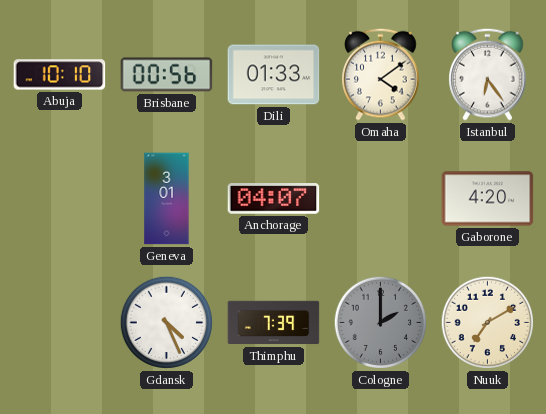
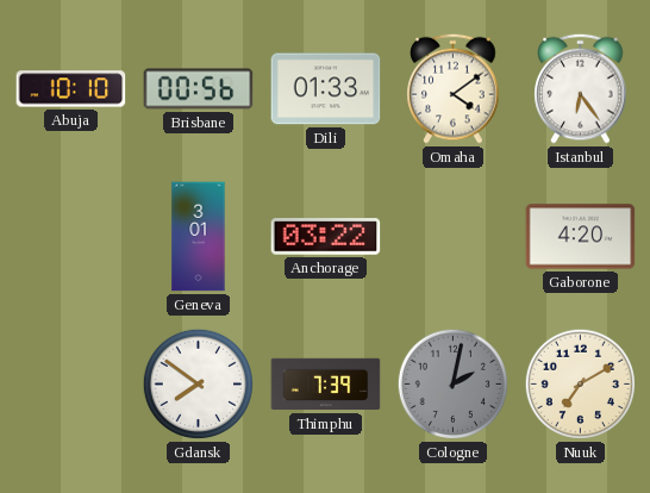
Anchorage: 04:07 -> 03:22
Gdansk: 4:26 -> 7:51
Cologne: 2:00 -> 2:02
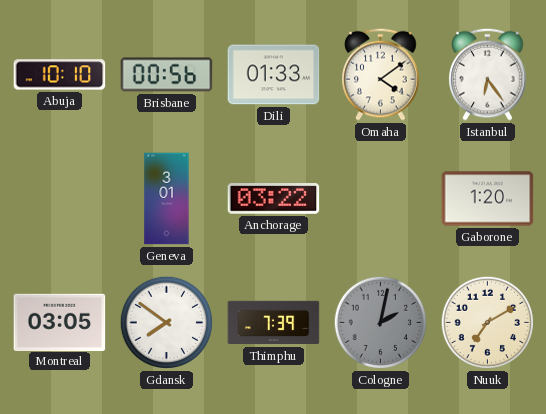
Gaborone: 4:20 -> 1:20
Montreal: none -> 03:05
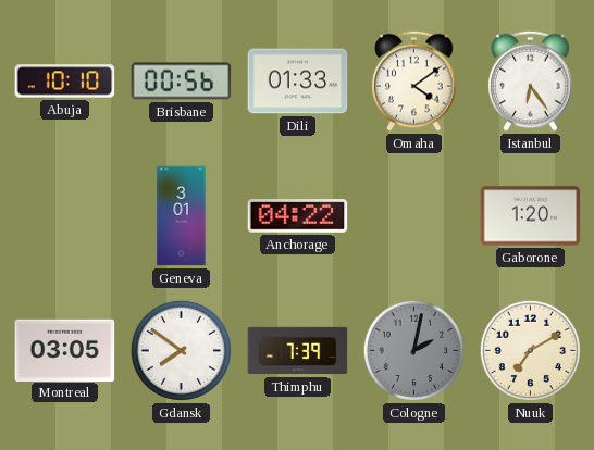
Anchorage: 03:22 -> 04:22
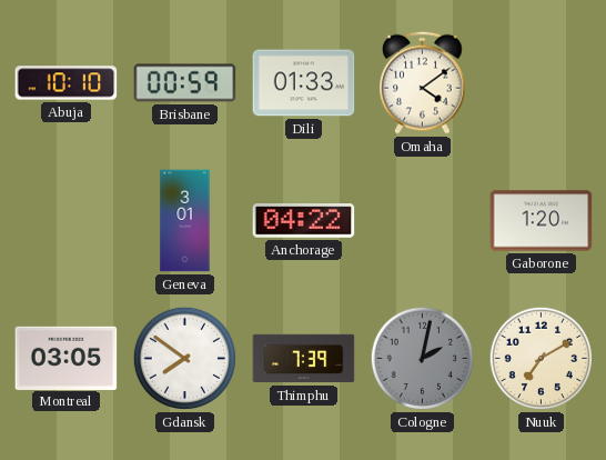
Brisbane: 00:56 -> 00:59
Istanbul: 6:24 -> none
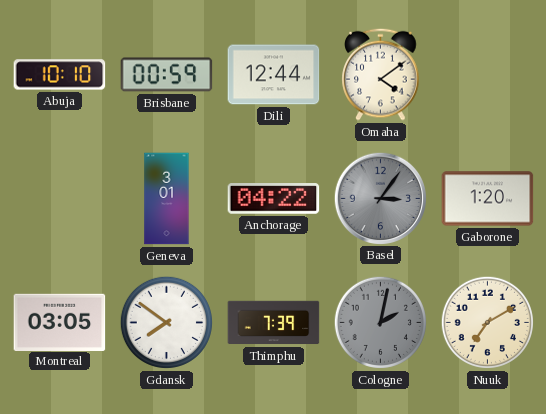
Dili: 01:33 -> 12:44
Basel: none -> 3:06
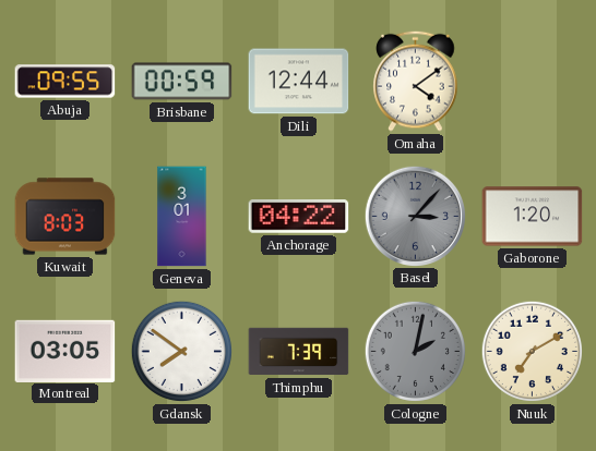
Abuja: 10:10 -> 09:55
Kuwait: none -> 8:03
Basel: 3:06 -> 3:07
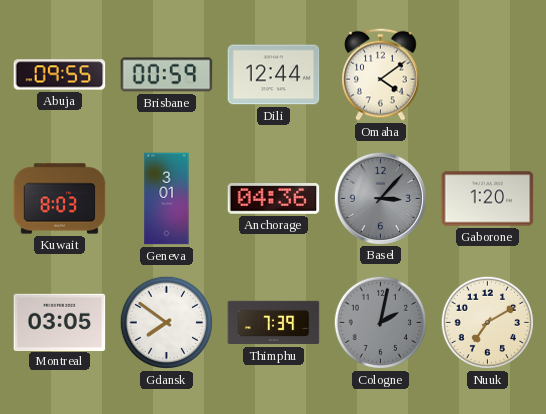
Anchorage: 04:22 -> 04:36
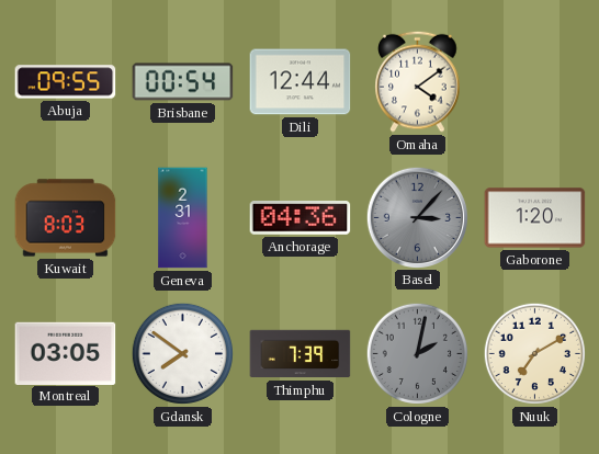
Brisbane: 00:59 -> 00:54
Geneva: 3:01 -> 2:31
